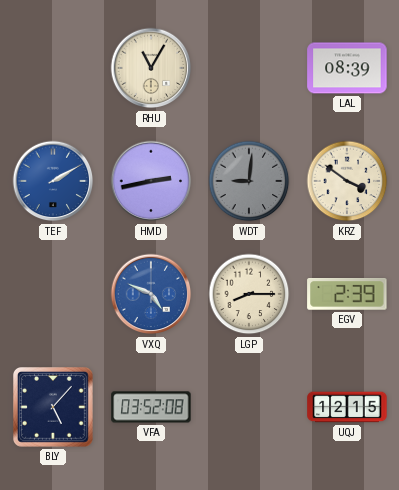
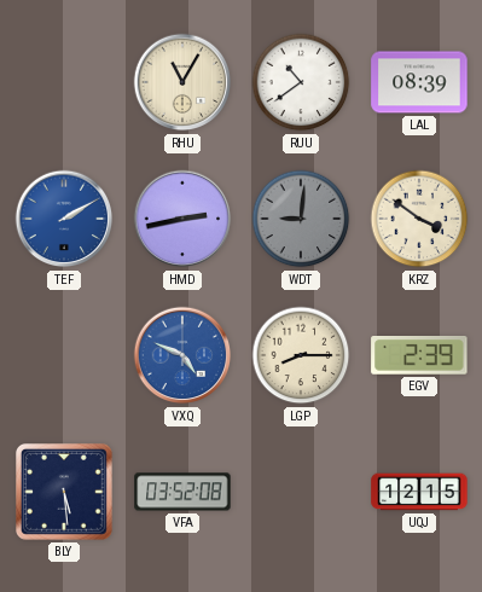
RUU: none -> 10:39
BLY: 5:07 -> 5:29
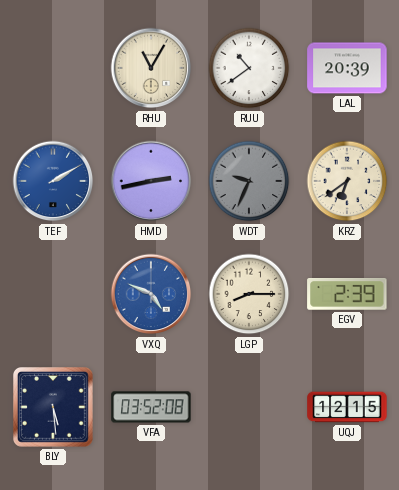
LAL: 08:39 -> 20:39
WDT: 9:01 -> 9:34
KRZ: 3:51 -> 6:39
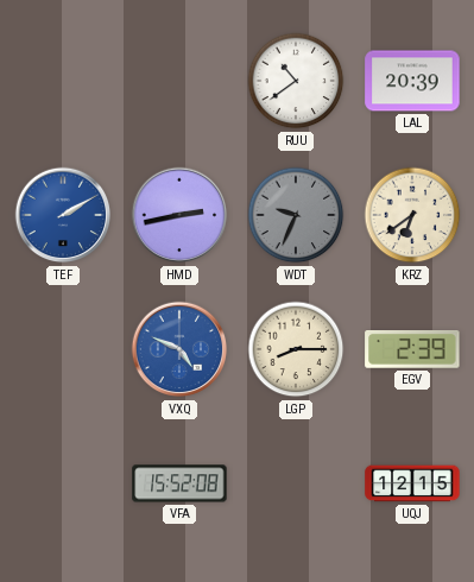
RHU: 11:05 -> none
BLY: 5:29 -> none
VFA: 03:52 -> 15:52
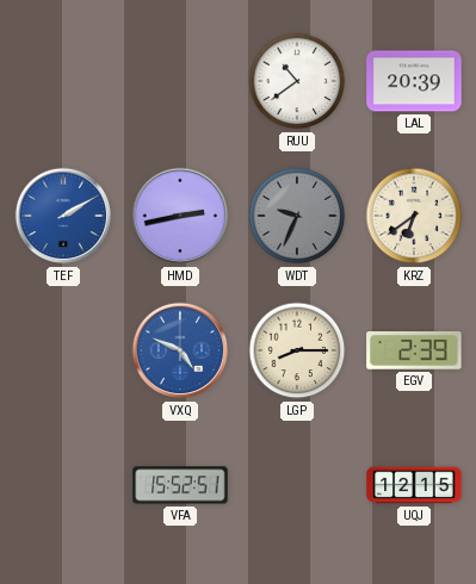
VFA: 15:52:08 -> 15:52:51
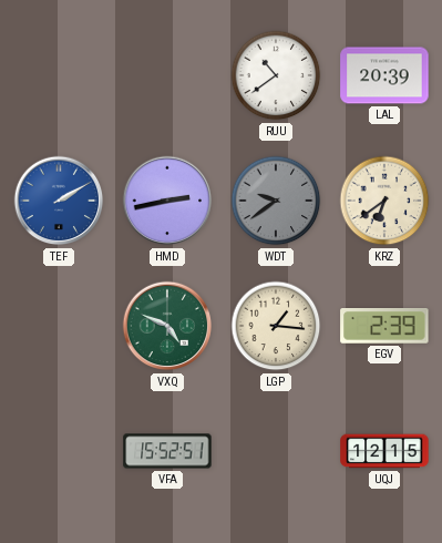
WDT: 9:34 -> 9:39
VXQ dial: blue -> green
LGP: 8:15 -> 1:16
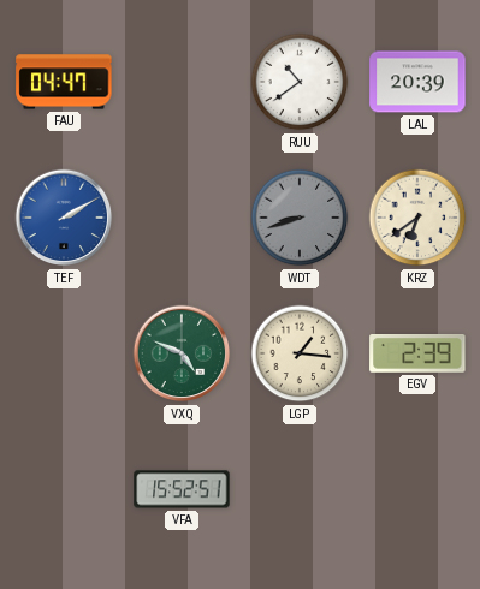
FAU: none -> 04:47
HMD: 2:43 -> none
WDT: 9:39 -> 8:42
UQJ: 12:15 -> none
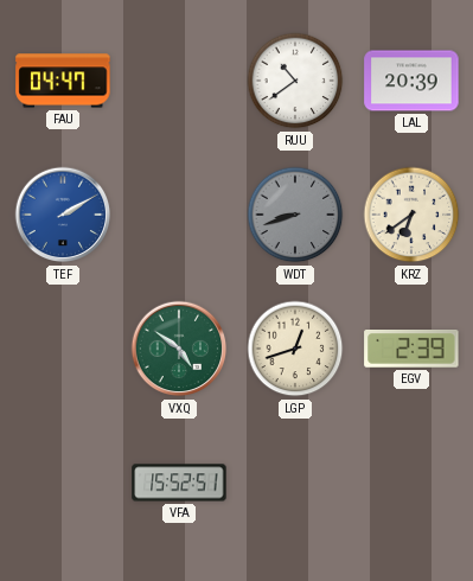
VXQ: 4:49 -> 4:51
LGP: 1:16 -> 12:42
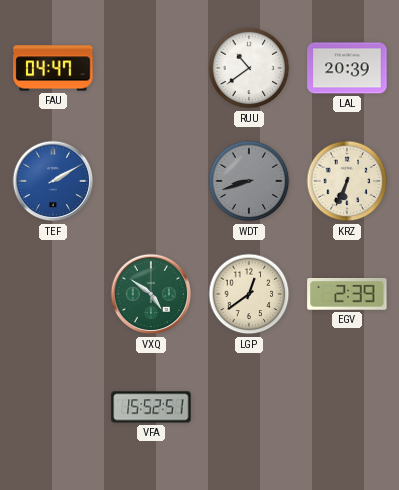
KRZ: 6:39 -> 6:34
LGP: 12:42 -> 12:39
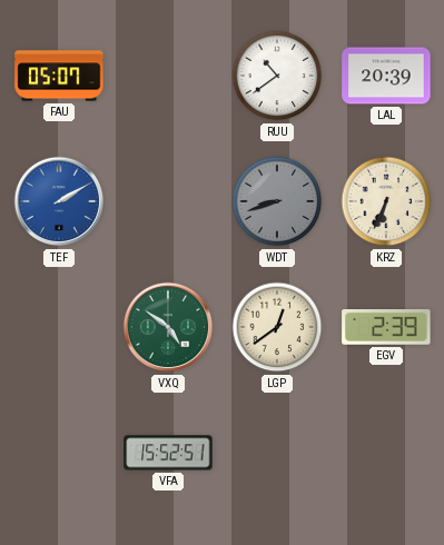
FAU: 04:47 -> 05:07
